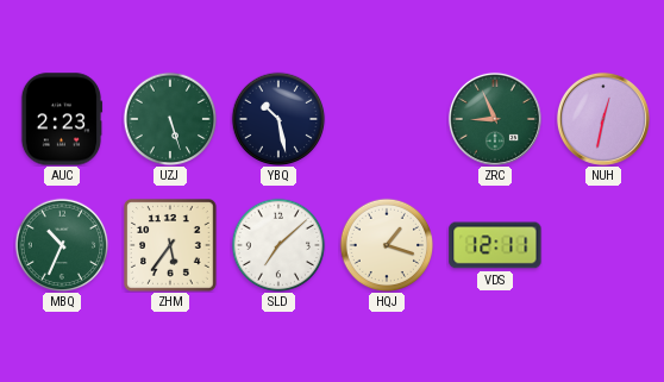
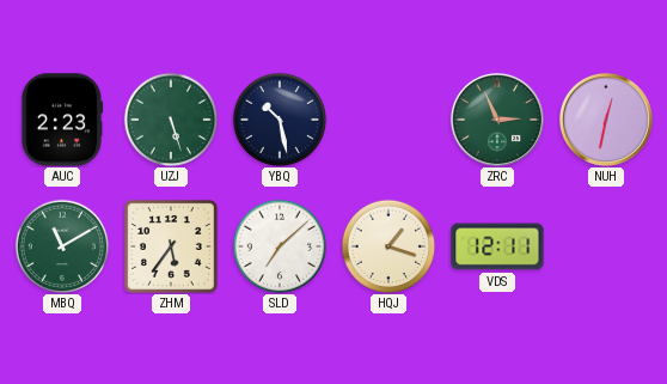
ZRC: 8:56 -> 2:56
MBQ: 10:34 -> 11:10
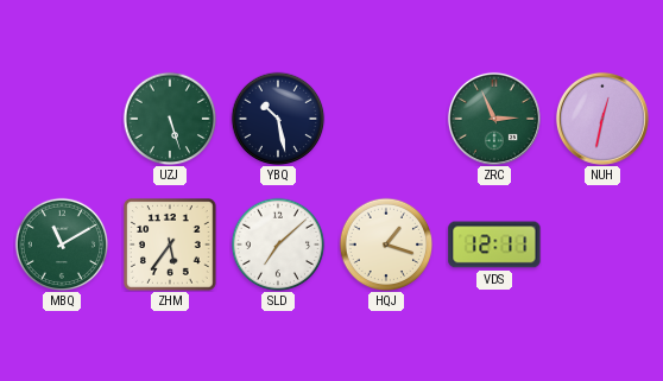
AUC: 2:23 -> none
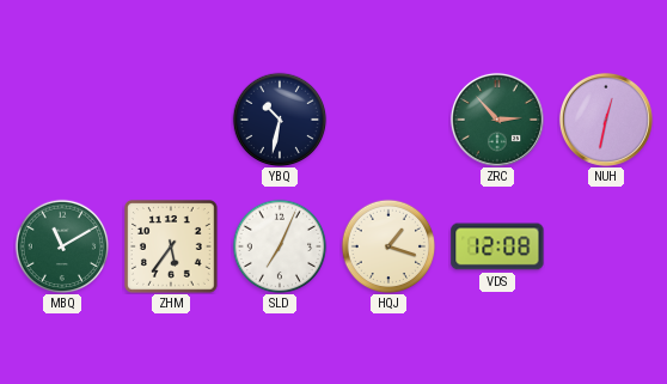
UZJ: 5:27 -> none
YBQ: 10:28 -> 10:32
ZRC: 2:56 -> 2:53
SLD: 7:08 -> 7:04
VDS: 12:11 -> 12:08
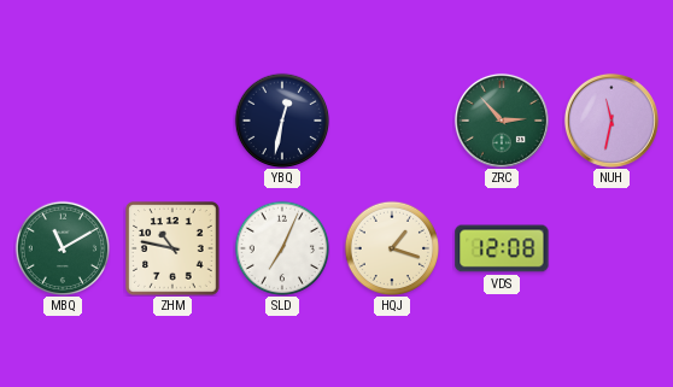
YBQ: 10:32 -> 12:32
NUH: 12:32 -> 11:32
ZHM: 5:36 -> 10:47
